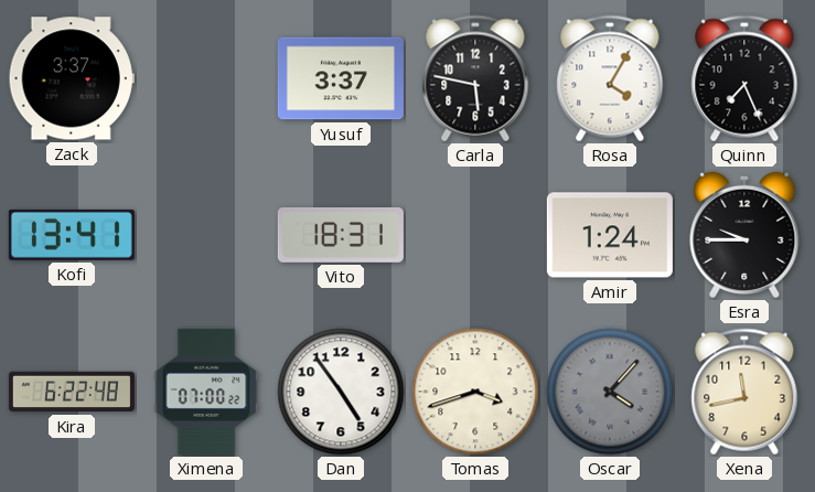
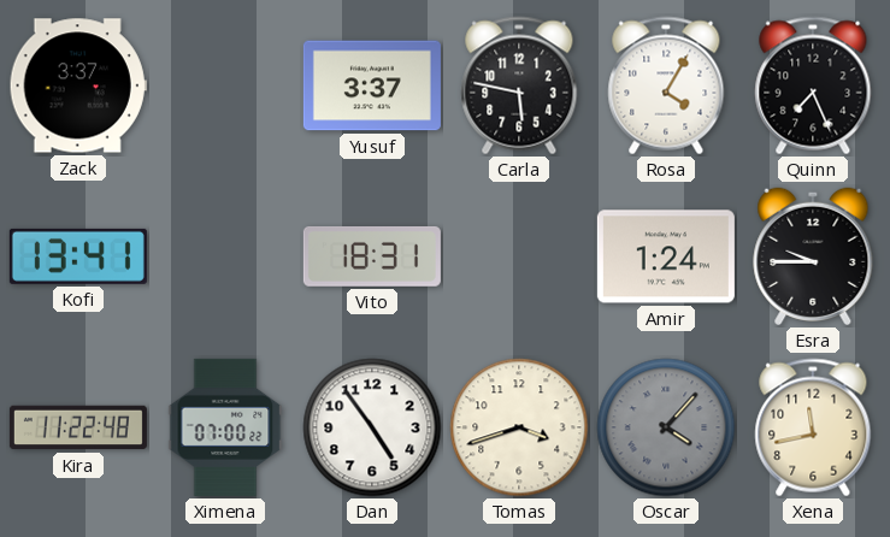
Kira: 6:22 -> 11:22
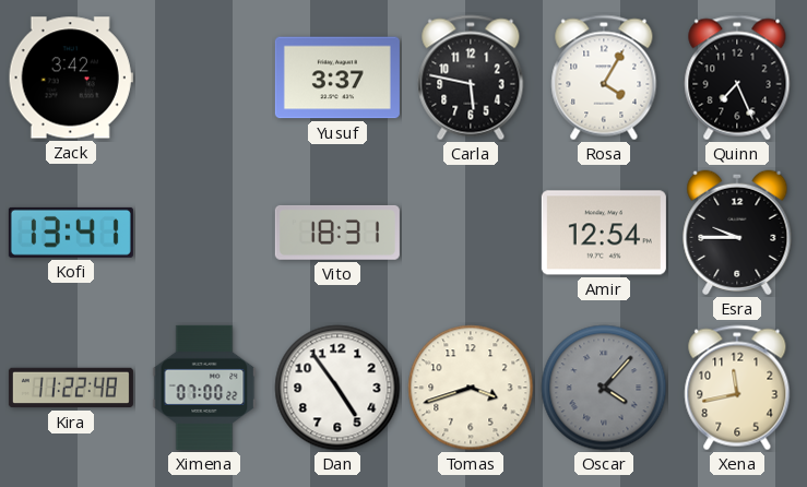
Zack: 3:37 -> 3:42
Amir: 1:24 -> 12:54
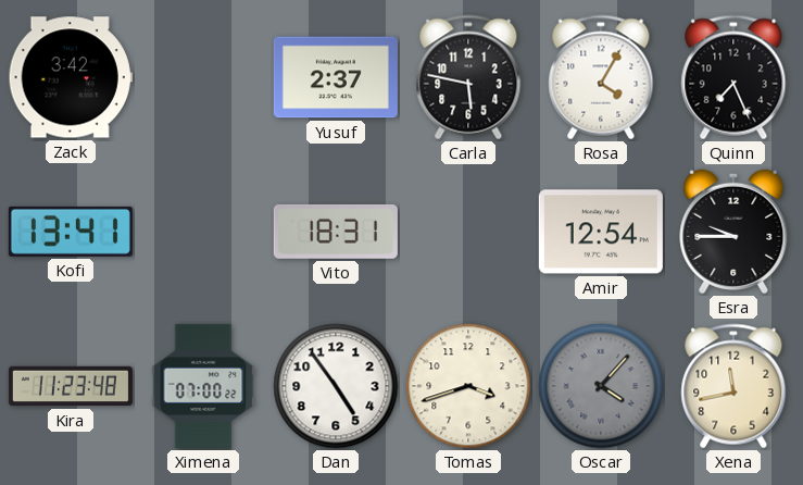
Yusuf: 3:37 -> 2:37
Kira: 11:22 -> 11:23
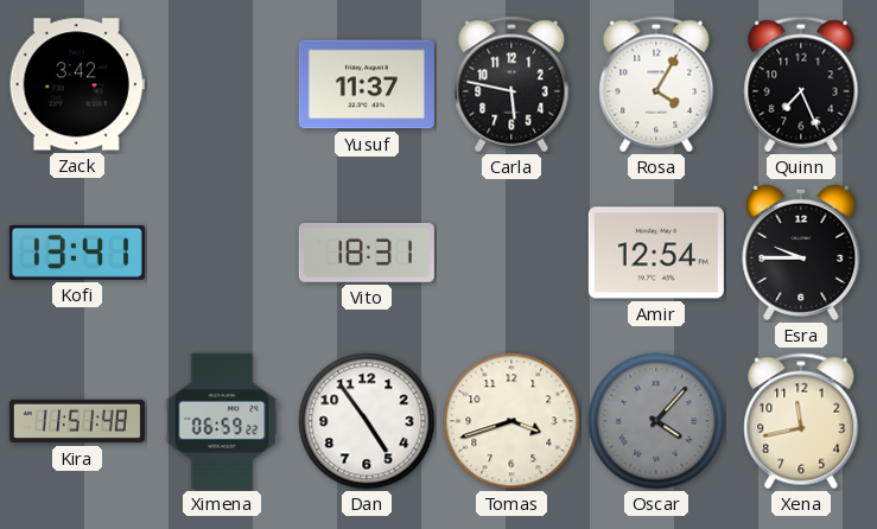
Yusuf: 2:37 -> 11:37
Kira: 11:23 -> 11:51
Ximena: 07:00 -> 06:59
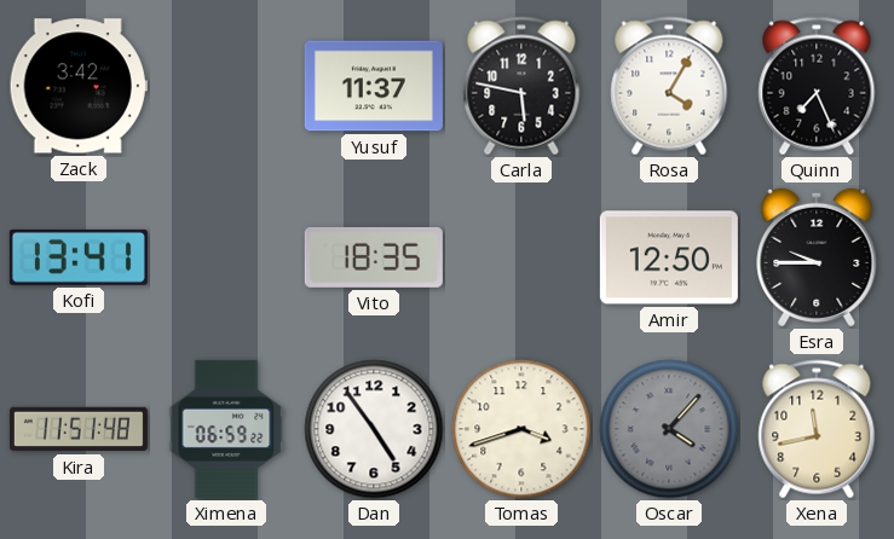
Vito: 18:31 -> 18:35
Amir: 12:54 -> 12:50
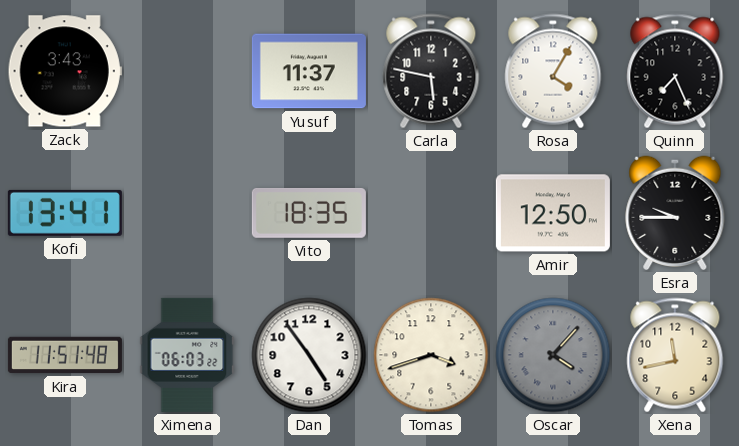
Zack: 3:42 -> 3:43
Ximena: 06:59 -> 06:03
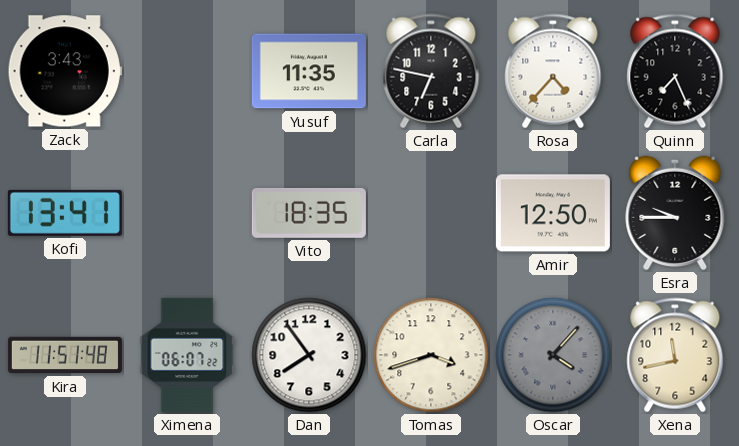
Yusuf: 11:37 -> 11:35
Carla: 5:47 -> 6:47
Rosa: 4:05 -> 4:37
Ximena: 06:03 -> 06:07
Dan: 4:54 -> 7:54
